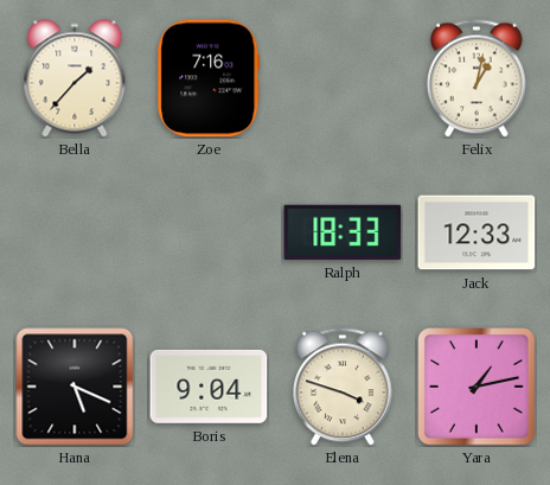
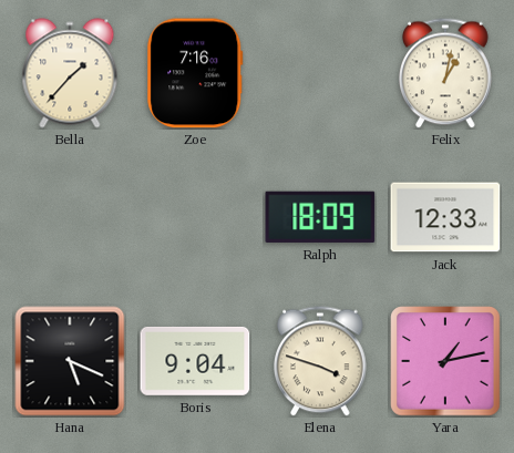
Ralph: 18:33 -> 18:09
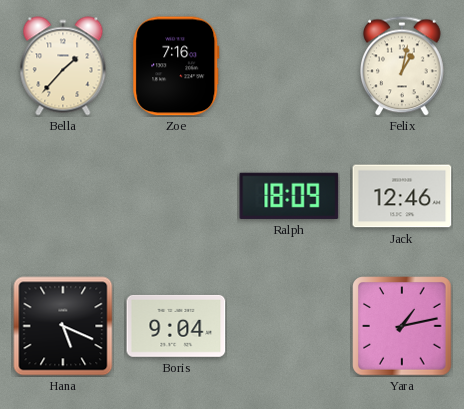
Jack: 12:33 -> 12:46
Elena: 3:48 -> none
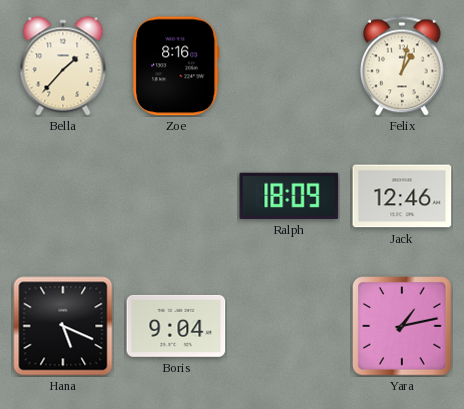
Zoe: 7:16 -> 8:16
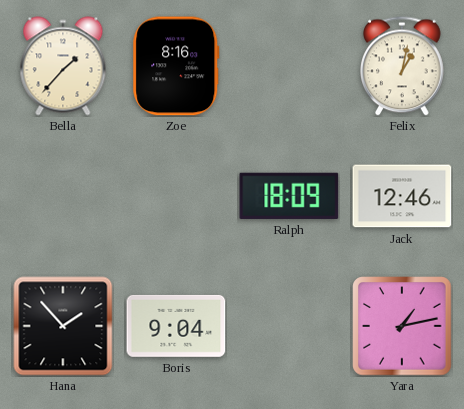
Hana: 5:19 -> 1:53
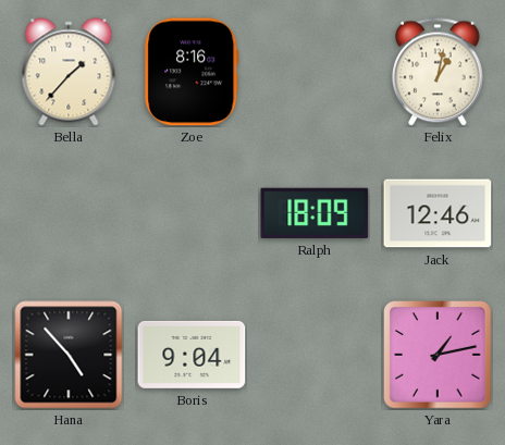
Hana: 1:53 -> 4:53
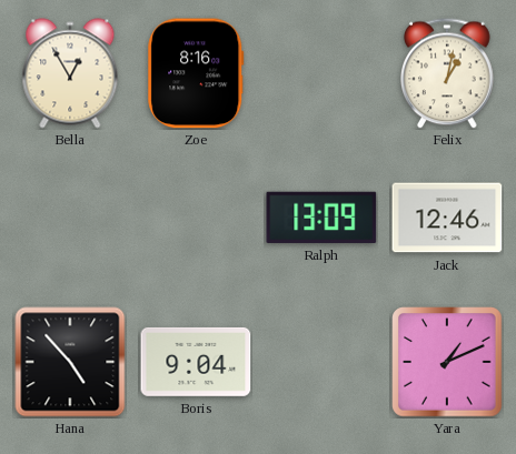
Bella: 1:37 -> 12:55
Ralph: 18:09 -> 13:09
Yara: 1:13 -> 1:11
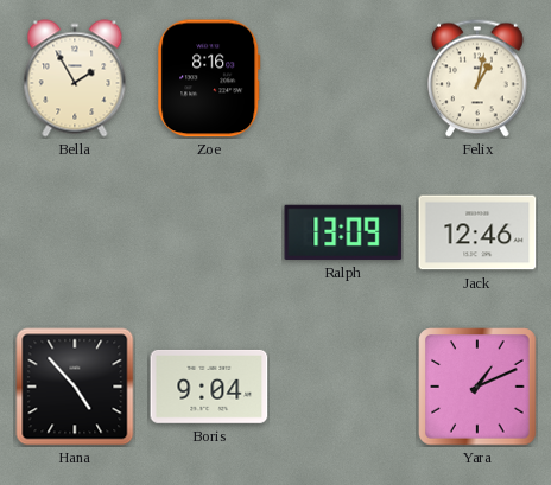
Bella: 12:55 -> 1:55
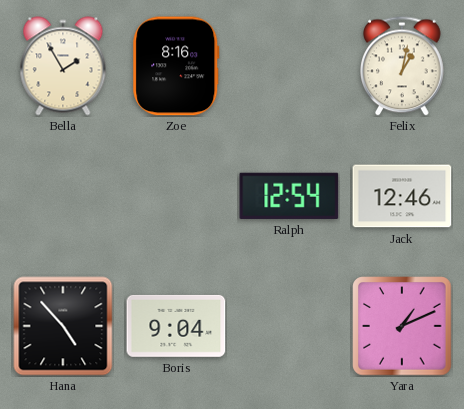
Ralph: 13:09 -> 12:54
